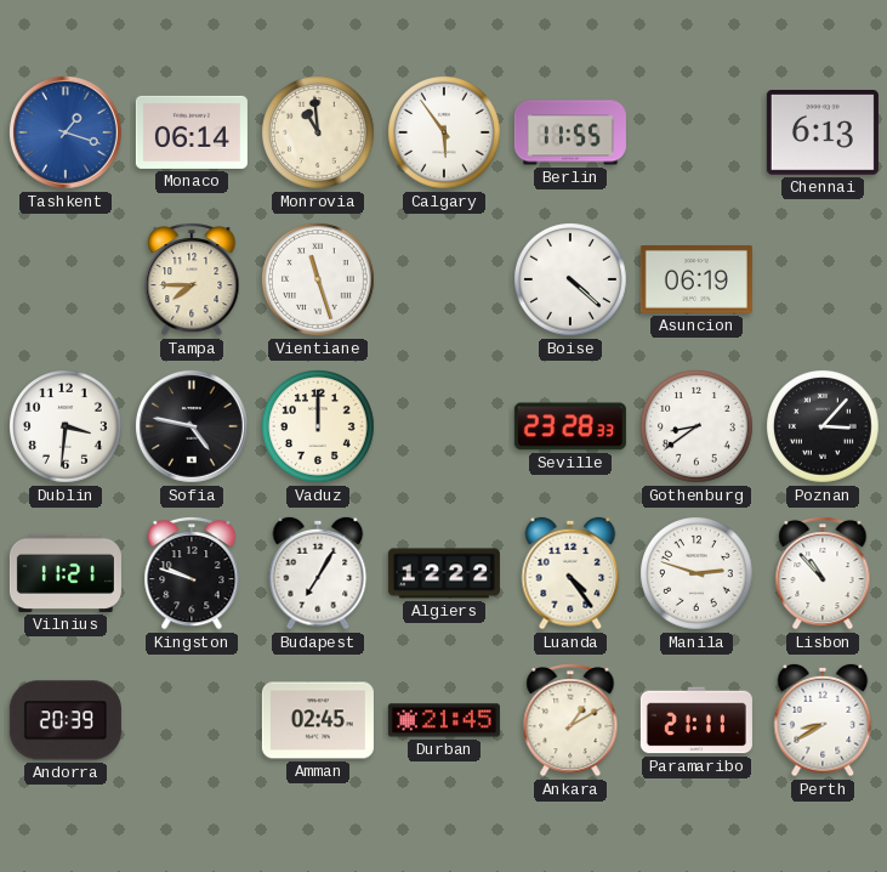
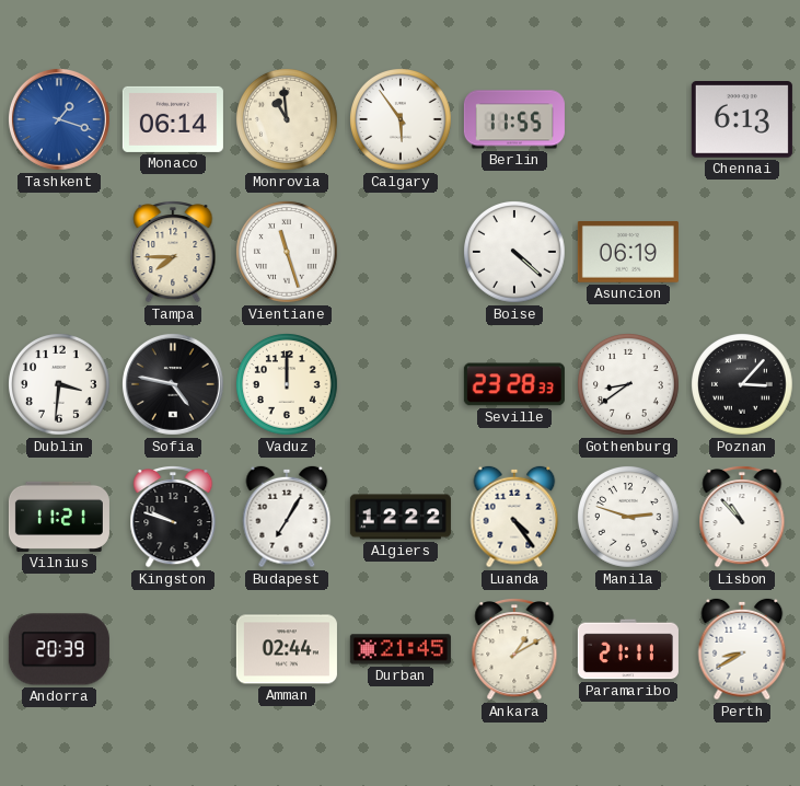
Amman: 02:45 -> 02:44
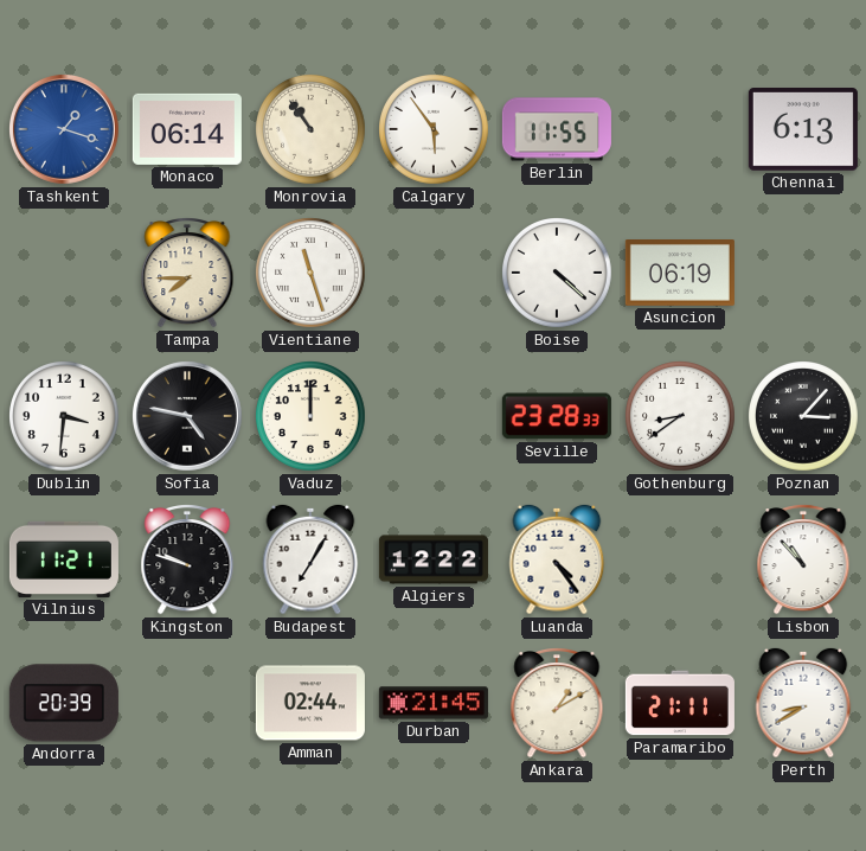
Monrovia: 10:59 -> 10:54
Manila: 2:48 -> none
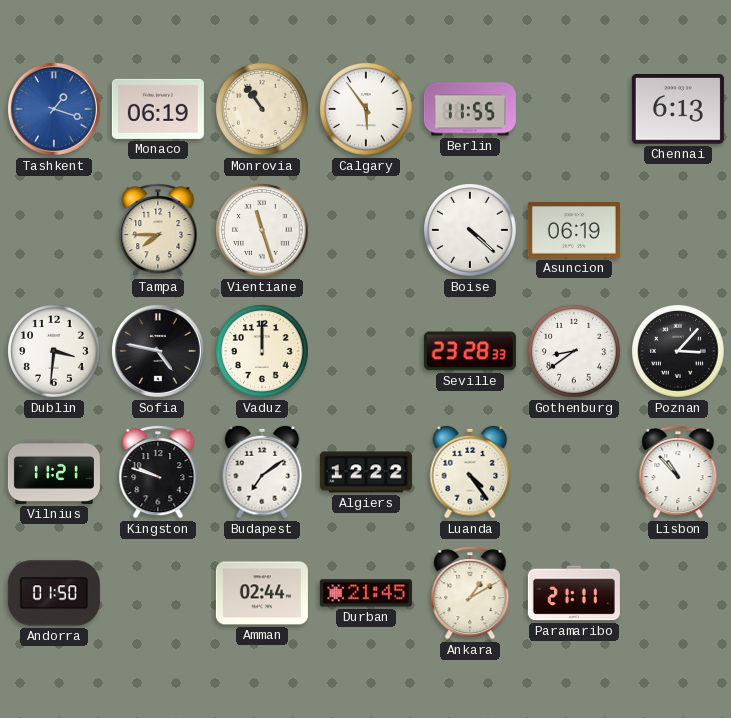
Monaco: 06:14 -> 06:19
Budapest: 7:05 -> 7:09
Andorra: 20:39 -> 01:50
Perth: 8:40 -> none
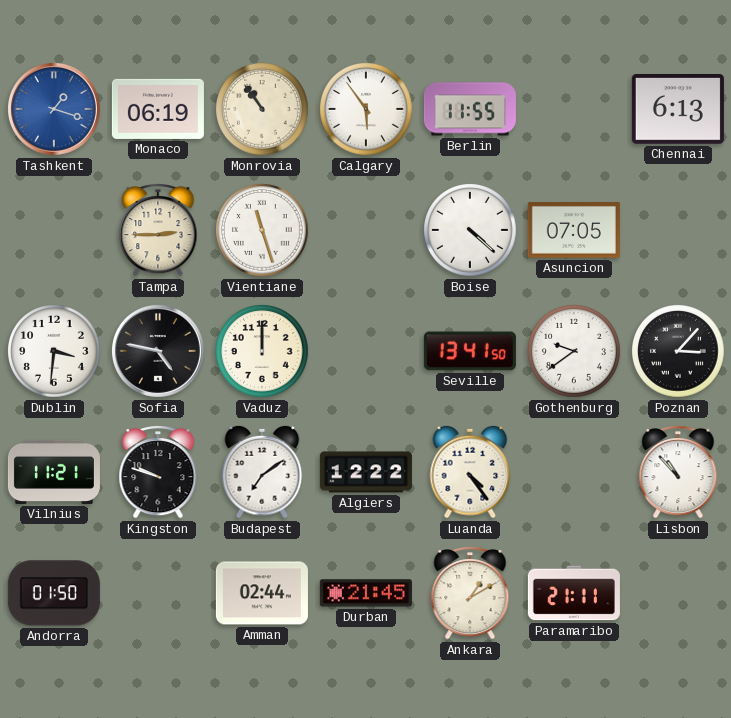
Tampa: 7:45 -> 2:45
Asuncion: 06:19 -> 07:05
Seville: 23:28 -> 13:41
Gothenburg: 8:39 -> 9:39
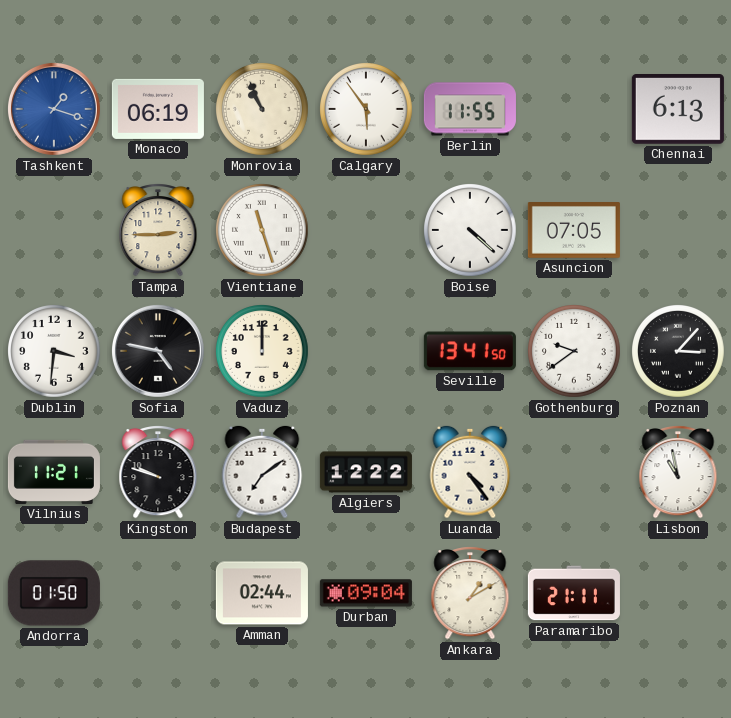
Monrovia: 10:54 -> 10:56
Lisbon: 10:53 -> 10:58
Durban: 21:45 -> 09:04
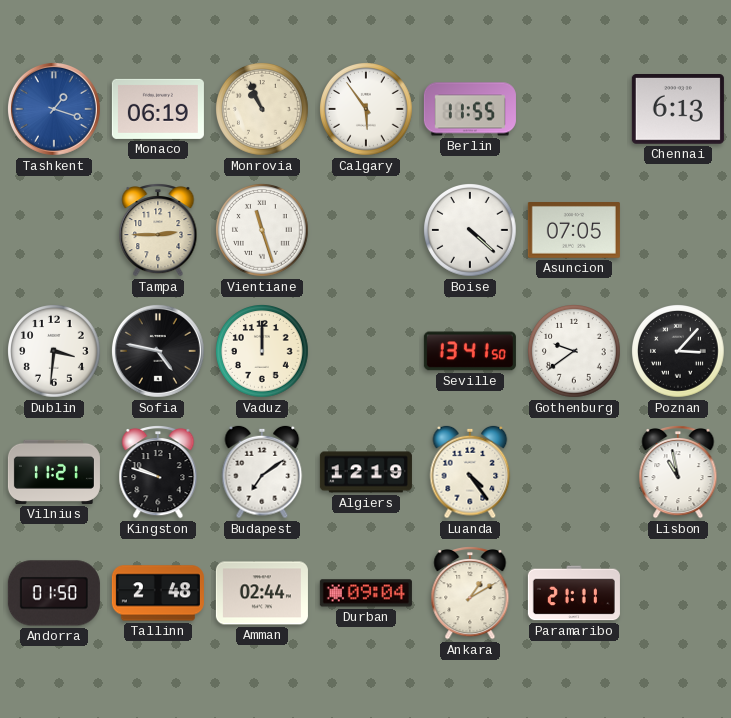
Algiers: 12:22 -> 12:19
Tallinn: none -> 2:48
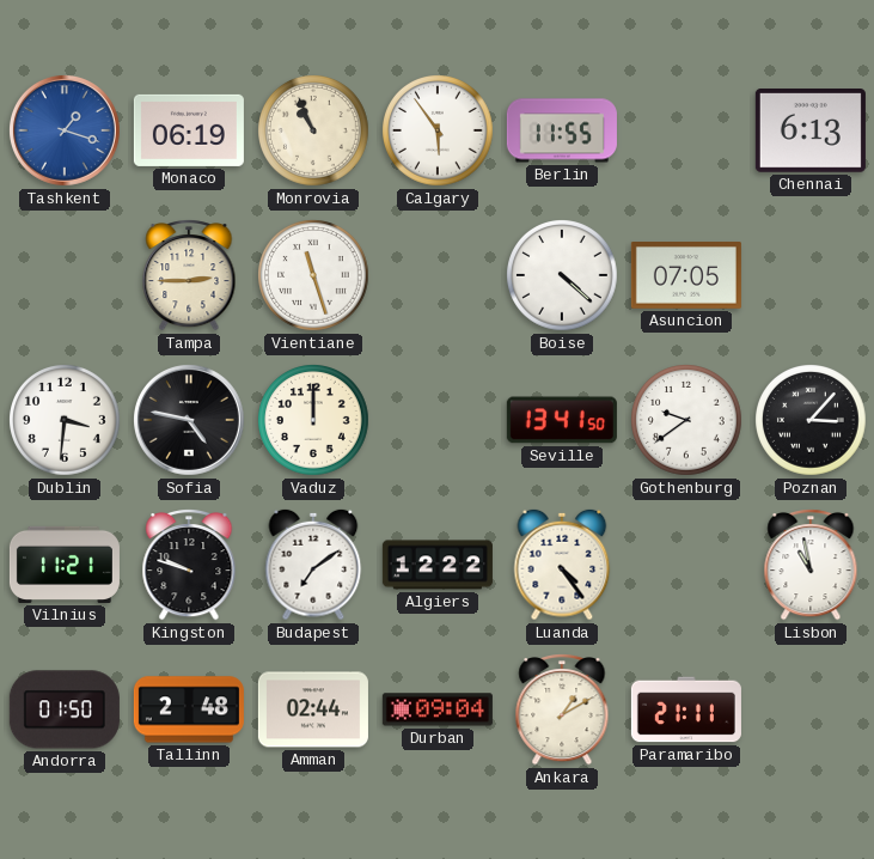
Algiers: 12:19 -> 12:22
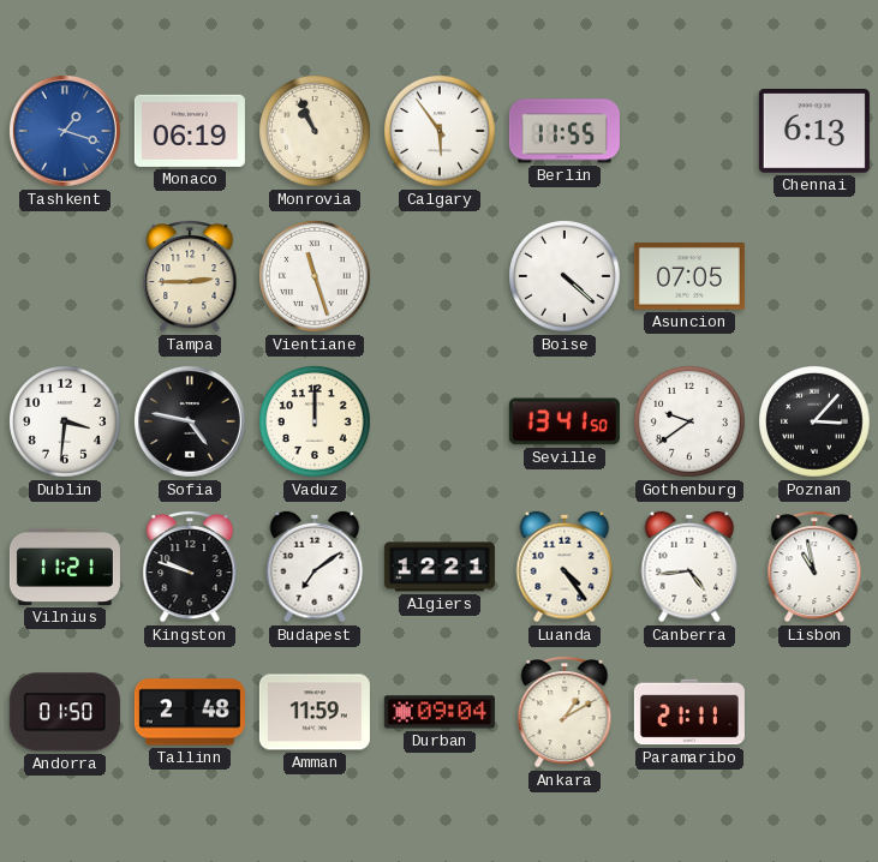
Algiers: 12:22 -> 12:21
Canberra: none -> 4:44
Amman: 02:44 -> 11:59
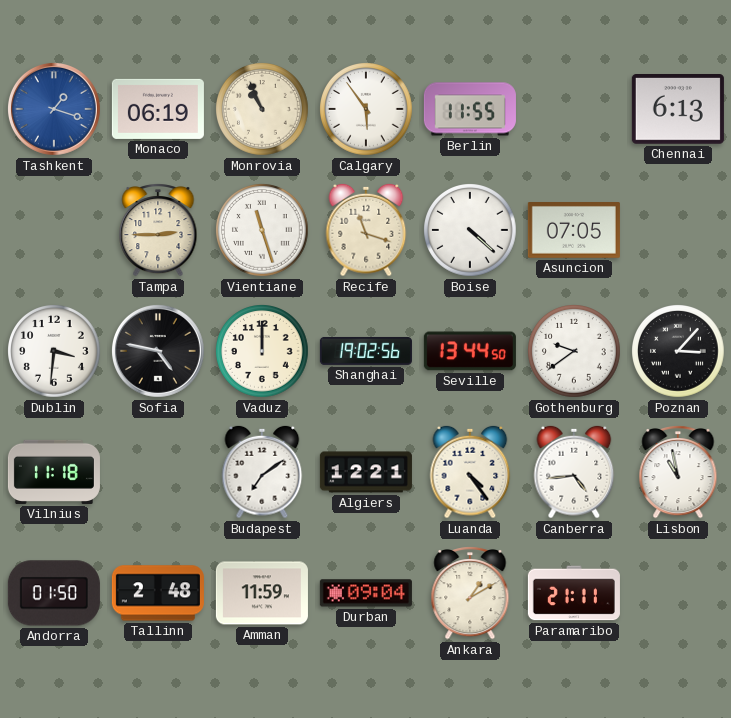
Recife: none -> 11:18
Shanghai: none -> 19:02
Seville: 13:41 -> 13:44
Vilnius: 11:21 -> 11:18
Kingston: 9:48 -> none
